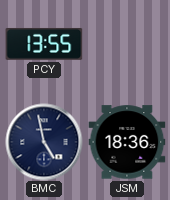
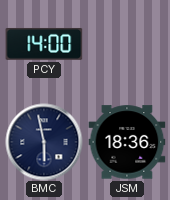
PCY: 13:55 -> 14:00
BMC: 4:58 -> 5:58
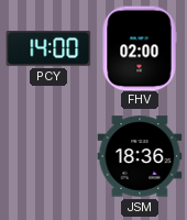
FHV: none -> 02:00
BMC: 5:58 -> none
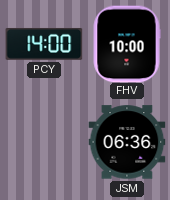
FHV: 02:00 -> 10:00
JSM: 18:36 -> 06:36
